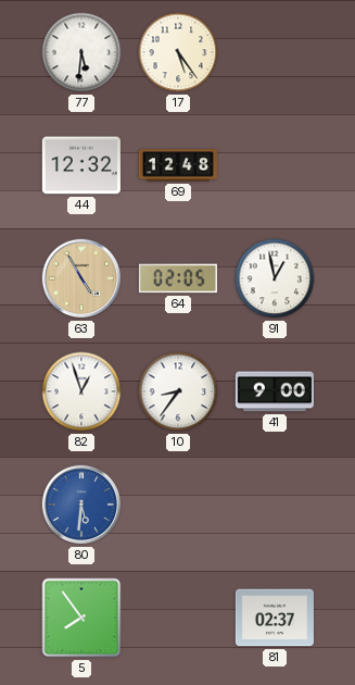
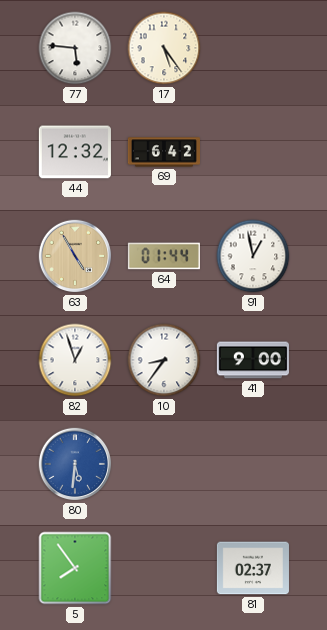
77: 5:31 -> 5:46
69: 12:48 -> 6:42
64: 02:05 -> 01:44
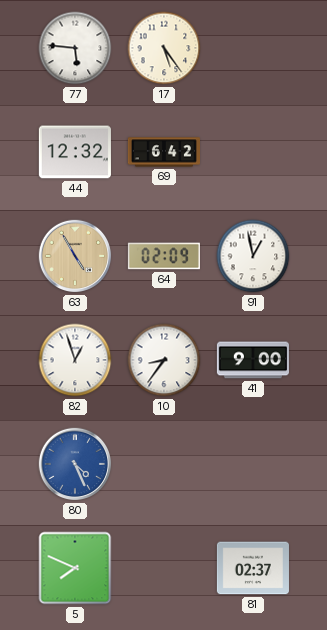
64: 01:44 -> 02:09
80: 5:31 -> 4:26
5: 7:54 -> 7:49
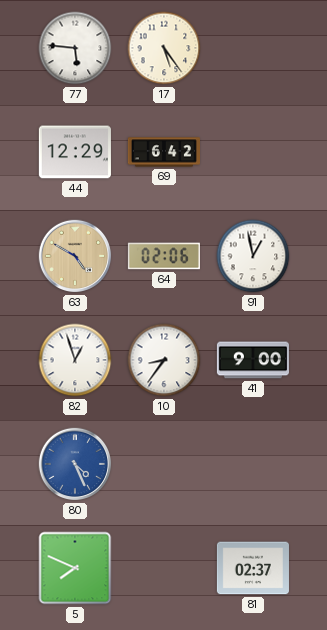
44: 12:32 -> 12:29
63: 4:55 -> 4:50
64: 02:09 -> 02:06
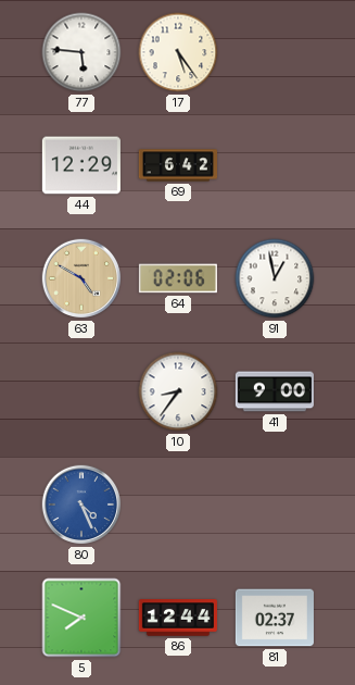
82: 12:57 -> none
86: none -> 12:44
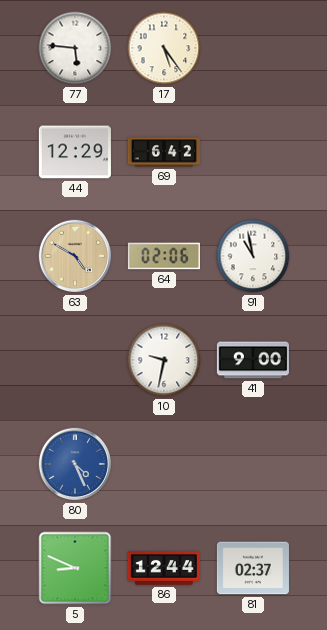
91: 12:58 -> 10:58
10: 8:36 -> 9:32
5: 7:49 -> 8:49
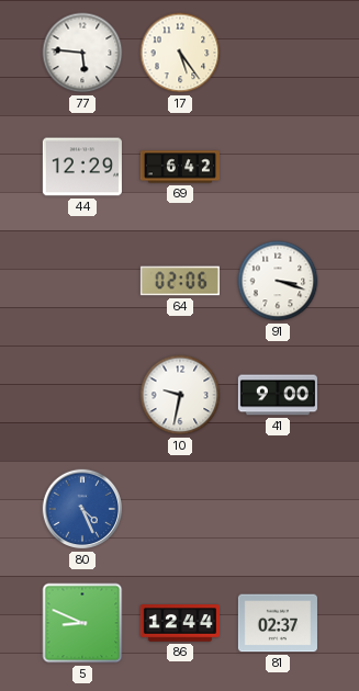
63: 4:50 -> none
91: 10:58 -> 3:18
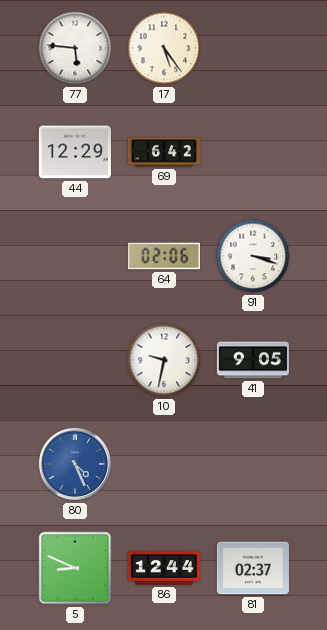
41: 9:00 -> 9:05
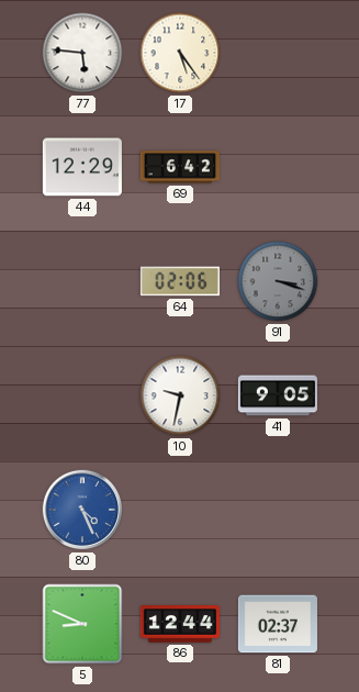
91 dial: white -> grey
